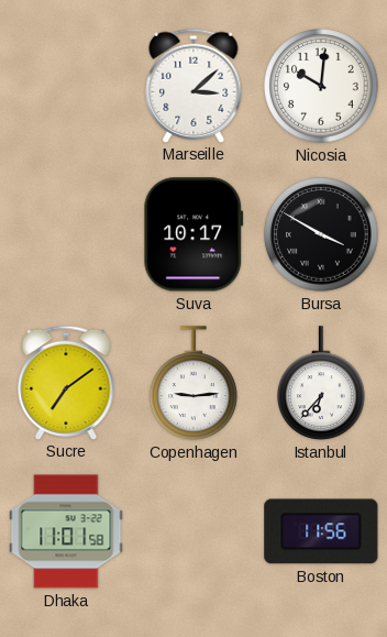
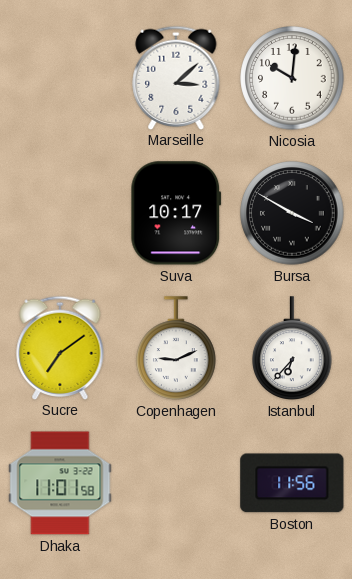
Copenhagen: 9:14 -> 9:11
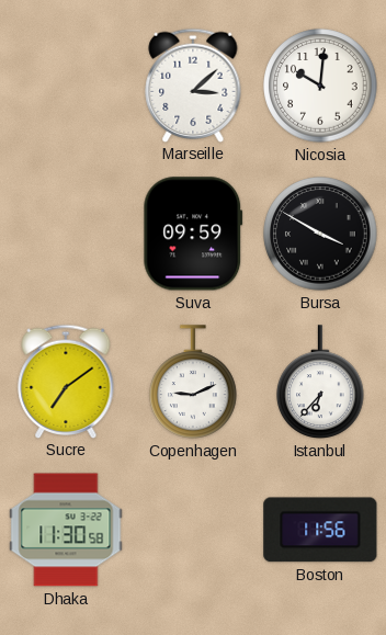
Suva: 10:17 -> 09:59
Dhaka: 11:01 -> 11:30
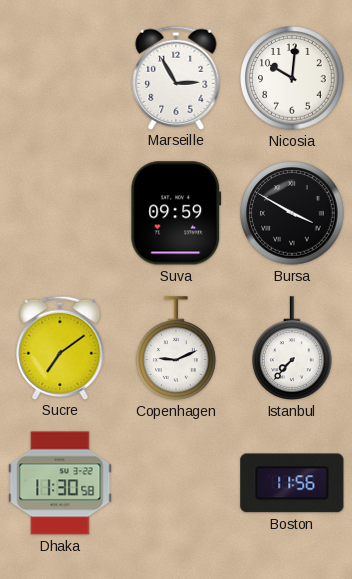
Marseille: 3:08 -> 2:55
Istanbul: 6:37 -> 7:37
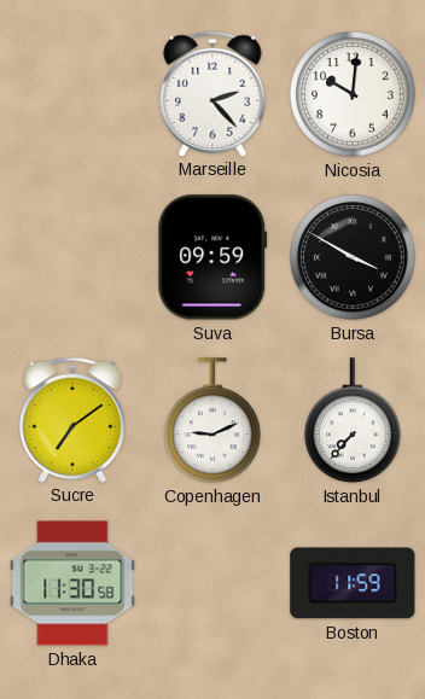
Marseille: 2:55 -> 2:23
Boston: 11:56 -> 11:59
